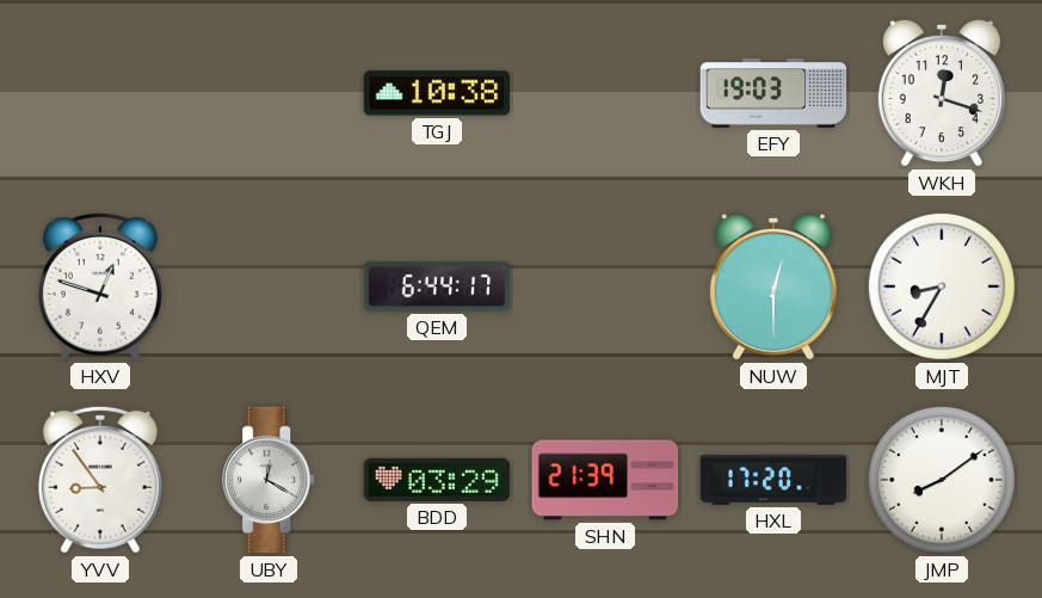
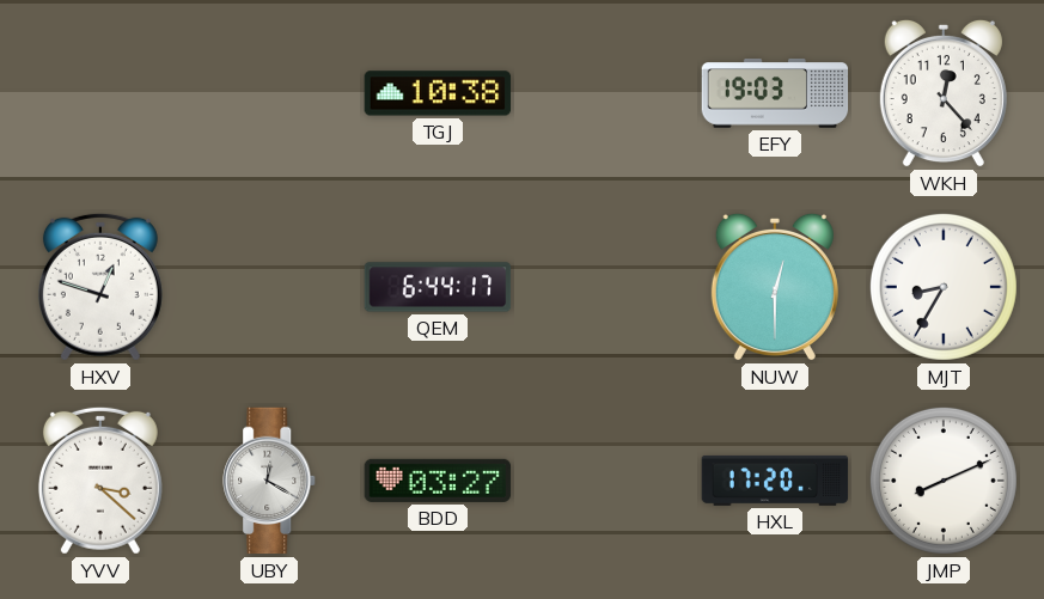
WKH: 12:18 -> 12:23
YVV: 8:54 -> 3:22
BDD: 03:29 -> 03:27
SHN: 21:39 -> none
JMP: 8:09 -> 8:11
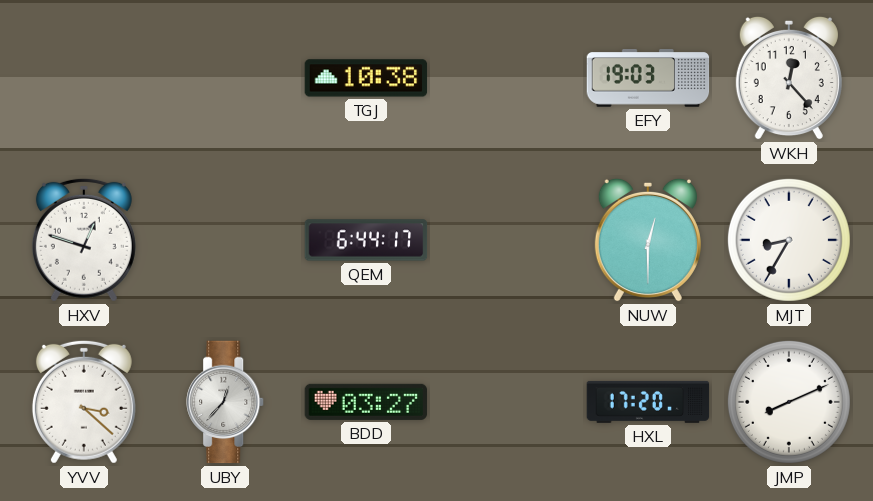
UBY: 12:20 -> 12:37
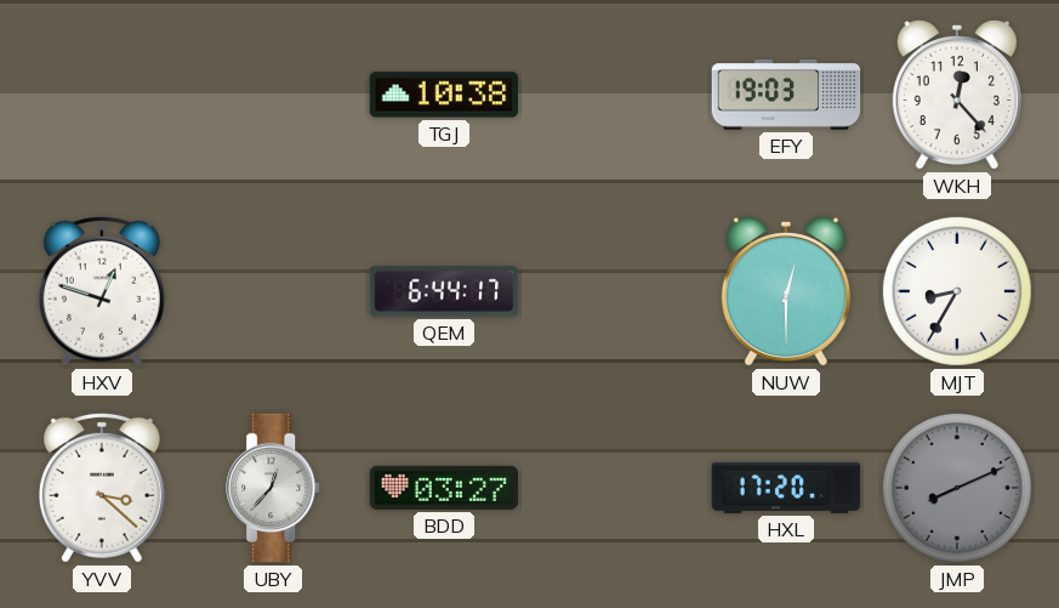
JMP dial: white -> grey
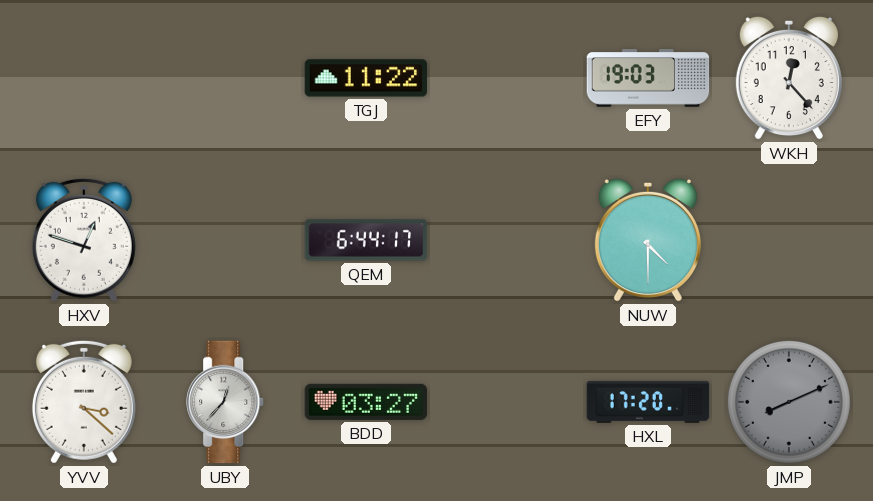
TGJ: 10:38 -> 11:22
NUW: 12:30 -> 4:30
MJT: 8:35 -> none
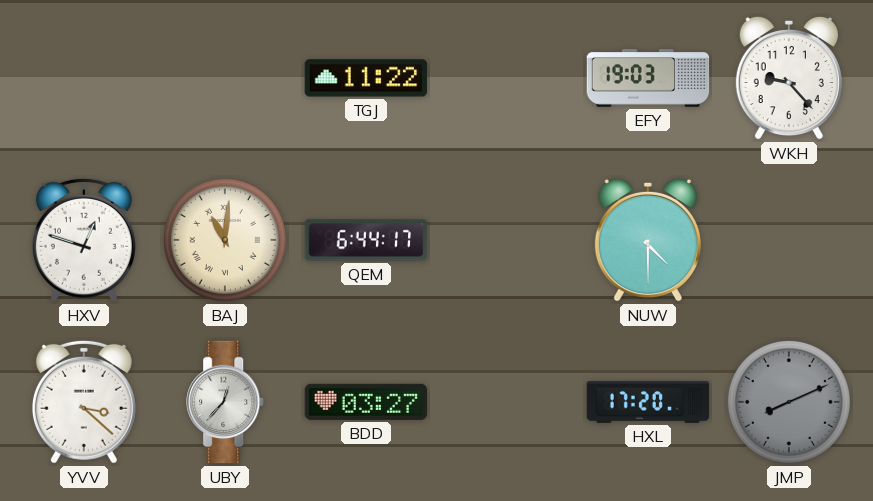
WKH: 12:23 -> 9:23
BAJ: none -> 11:01
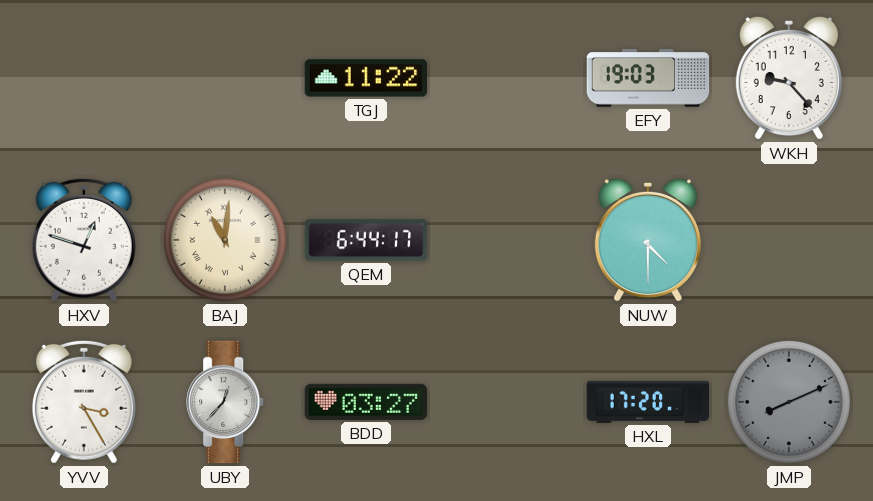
YVV: 3:22 -> 3:25
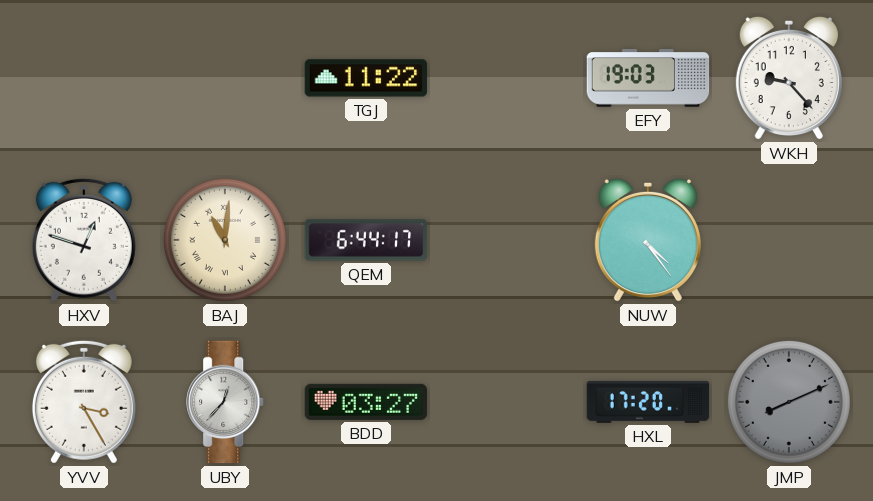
NUW: 4:30 -> 4:24
